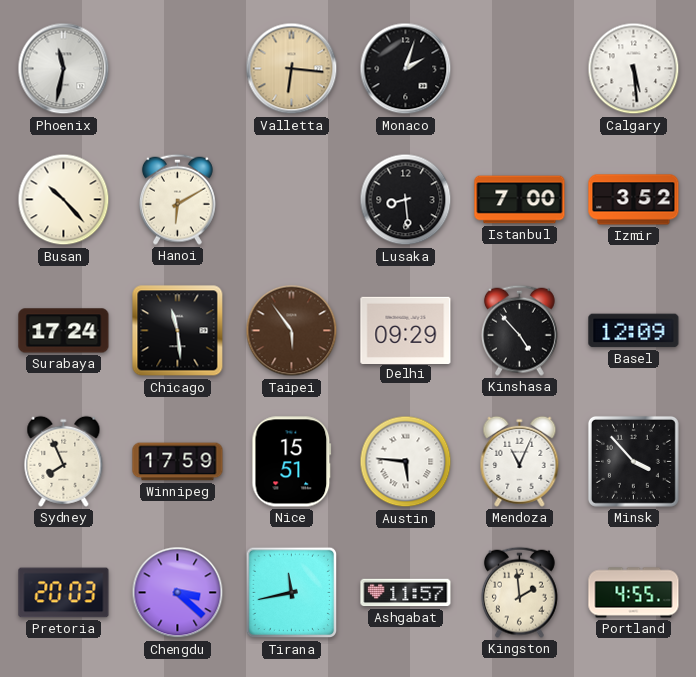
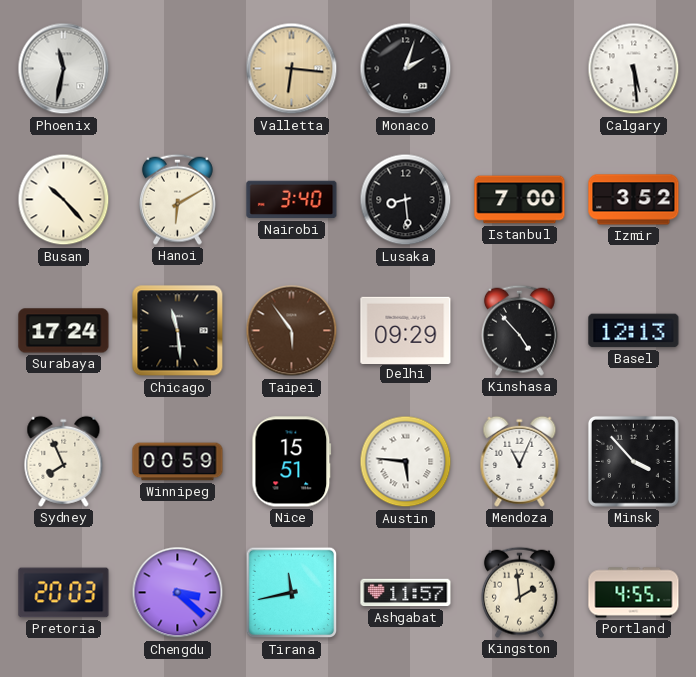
Nairobi: none -> 3:40
Basel: 12:09 -> 12:13
Winnipeg: 17:59 -> 00:59
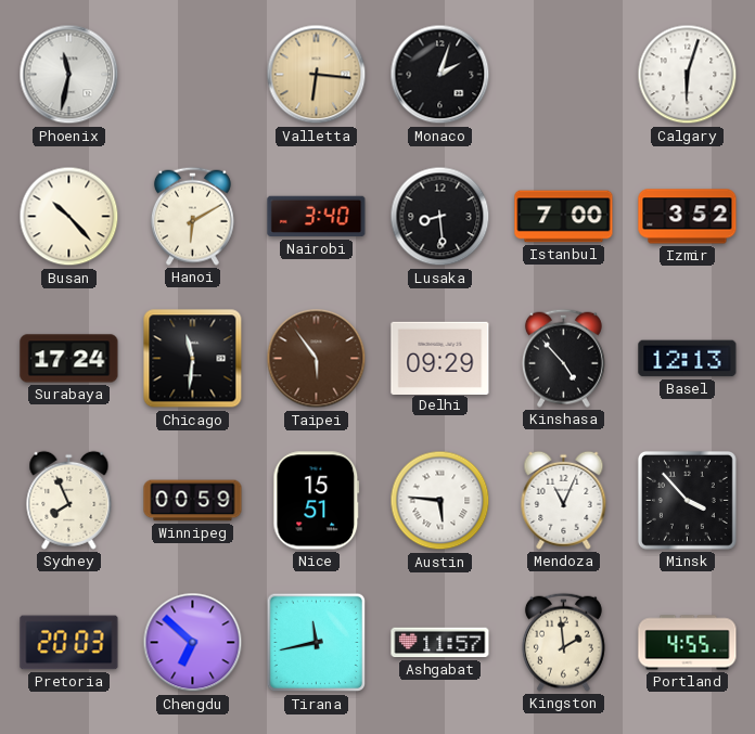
Calgary: 5:29 -> 6:03
Chicago: 11:29 -> 11:31
Chengdu: 3:22 -> 6:52
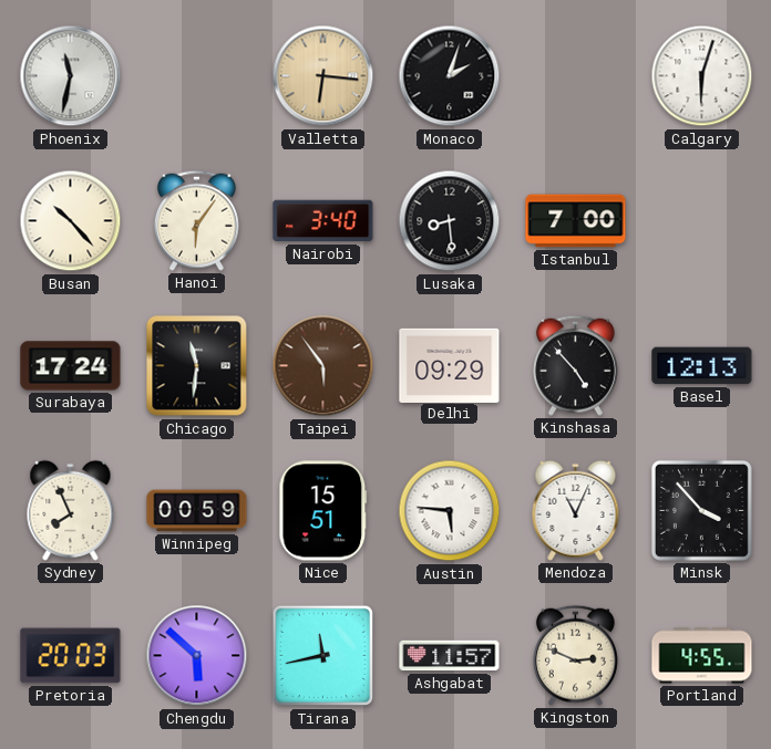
Hanoi: 6:10 -> 6:06
Izmir: 3:52 -> none
Chengdu: 6:52 -> 5:52
Kingston: 1:59 -> 2:49
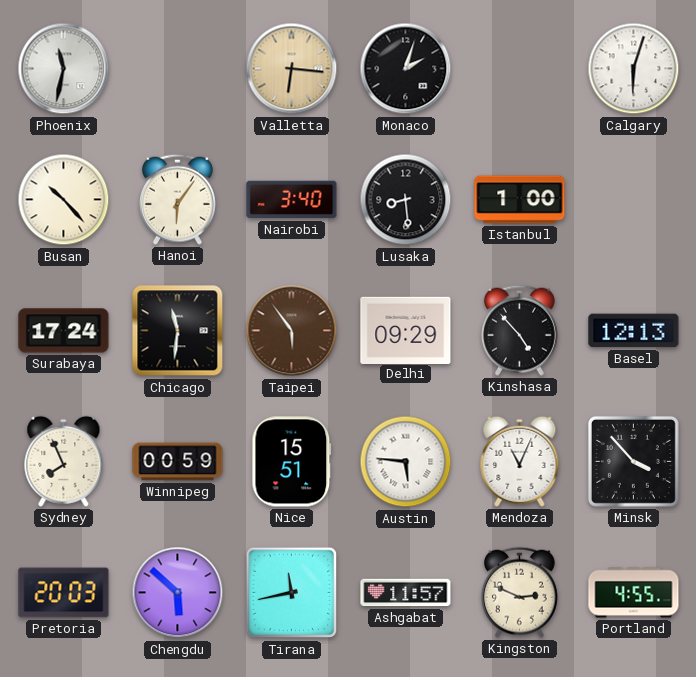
Istanbul: 7:00 -> 1:00
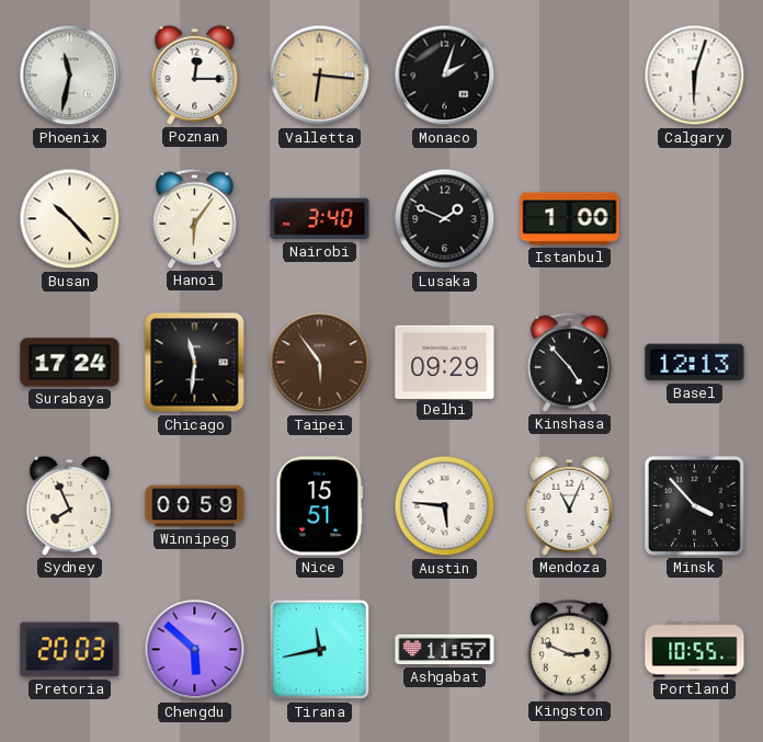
Poznan: none -> 12:15
Lusaka: 8:29 -> 1:49
Portland: 4:55 -> 10:55
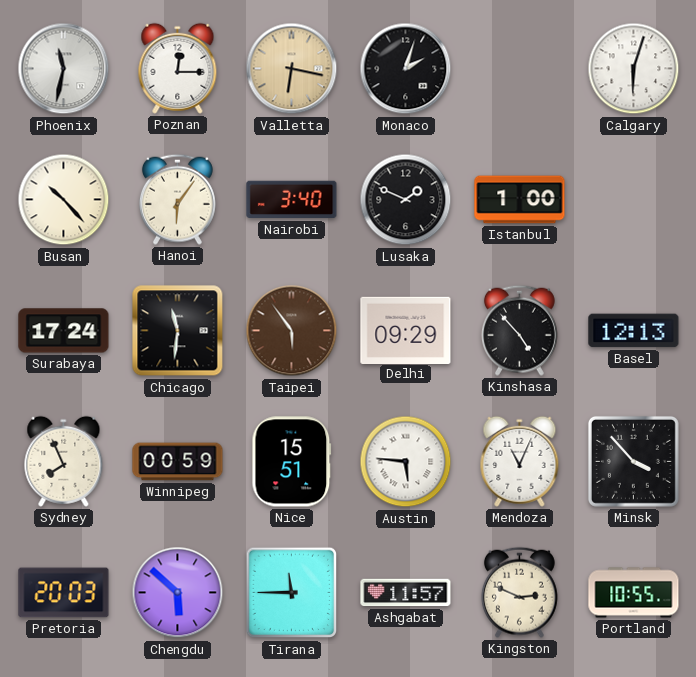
Valletta: 6:16 -> 6:17
Tirana: 11:43 -> 11:45
